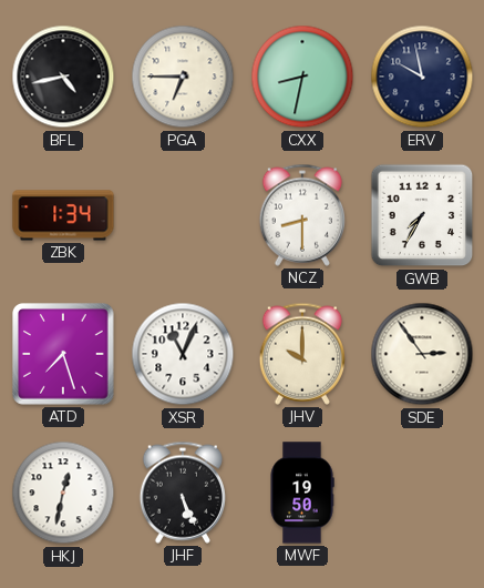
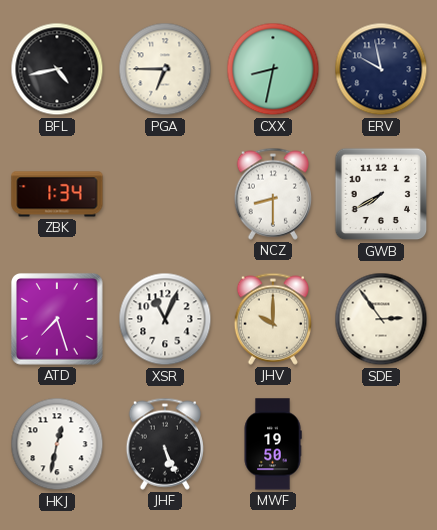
GWB: 7:35 -> 7:40
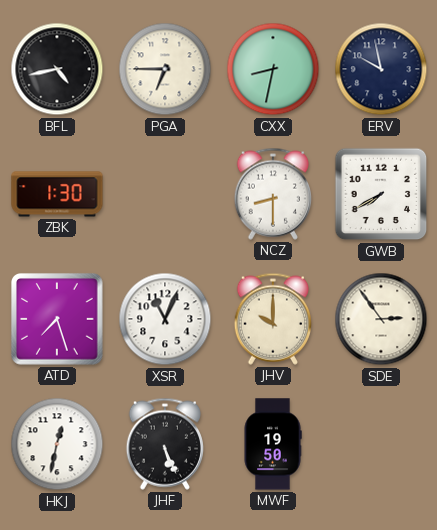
ZBK: 1:34 -> 1:30
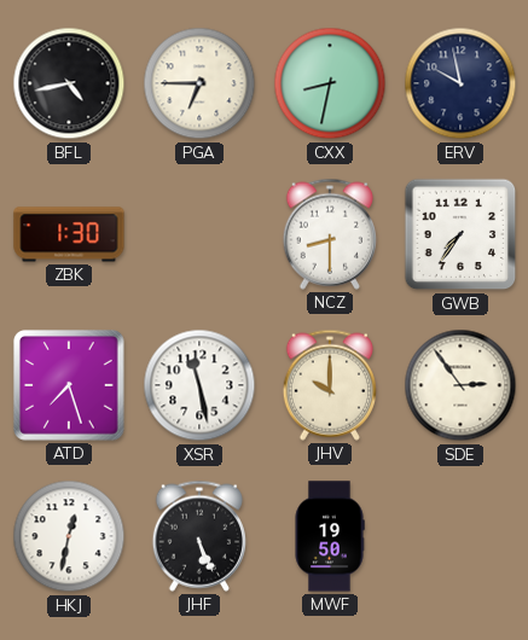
GWB: 7:40 -> 7:36
XSR: 11:04 -> 11:28
